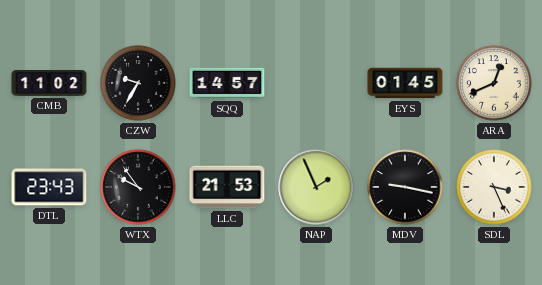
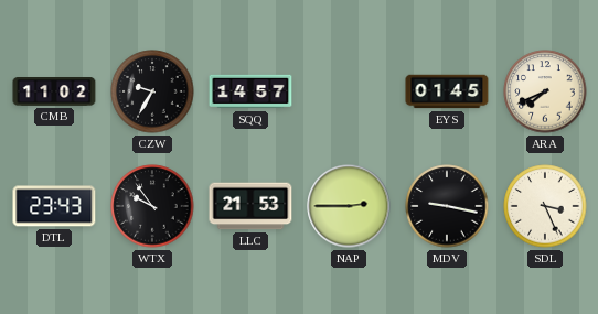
ARA: 12:41 -> 7:41
NAP: 1:56 -> 2:45
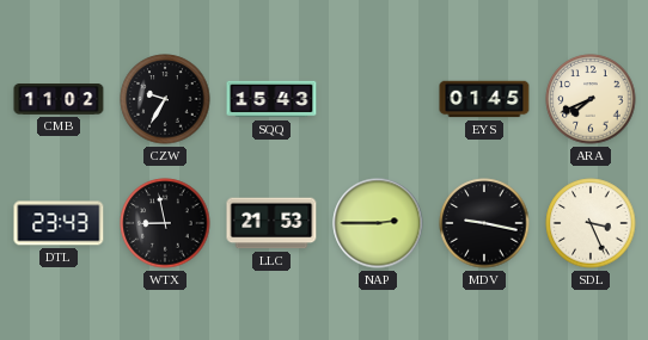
SQQ: 14:57 -> 15:43
WTX: 9:54 -> 8:58
